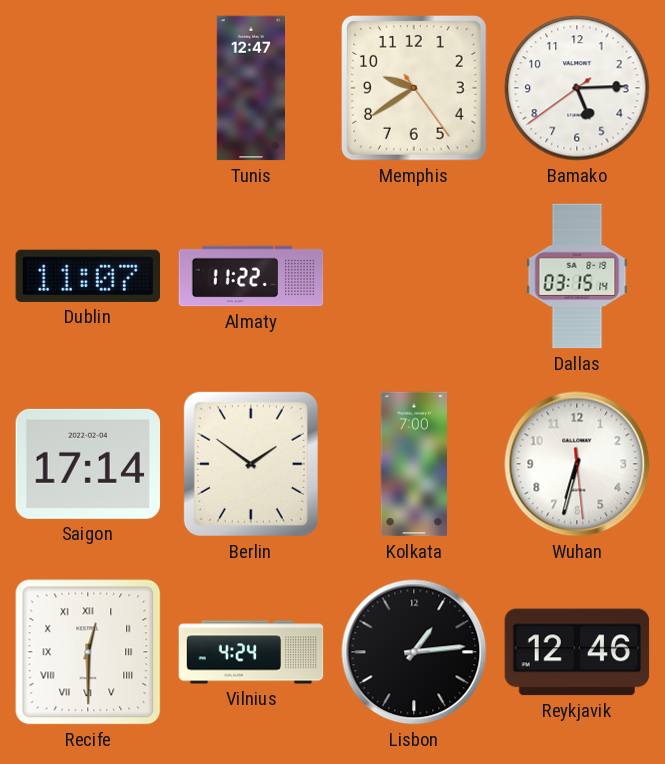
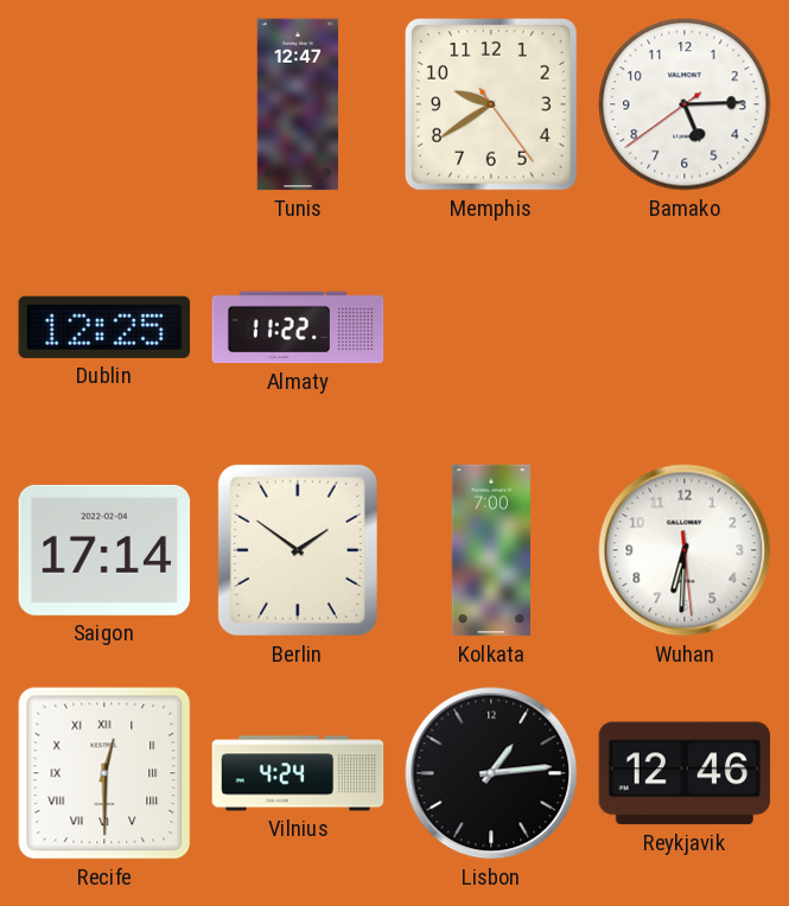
Dublin: 11:07 -> 12:25
Dallas: 03:15 -> none
Wuhan: 6:32 -> 6:30
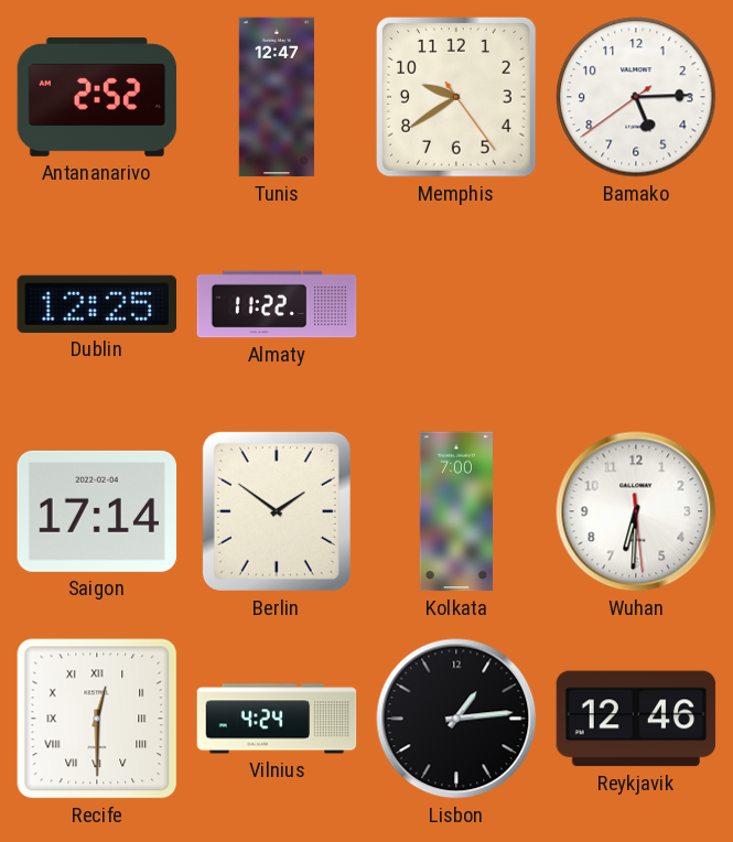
Antananarivo: none -> 2:52
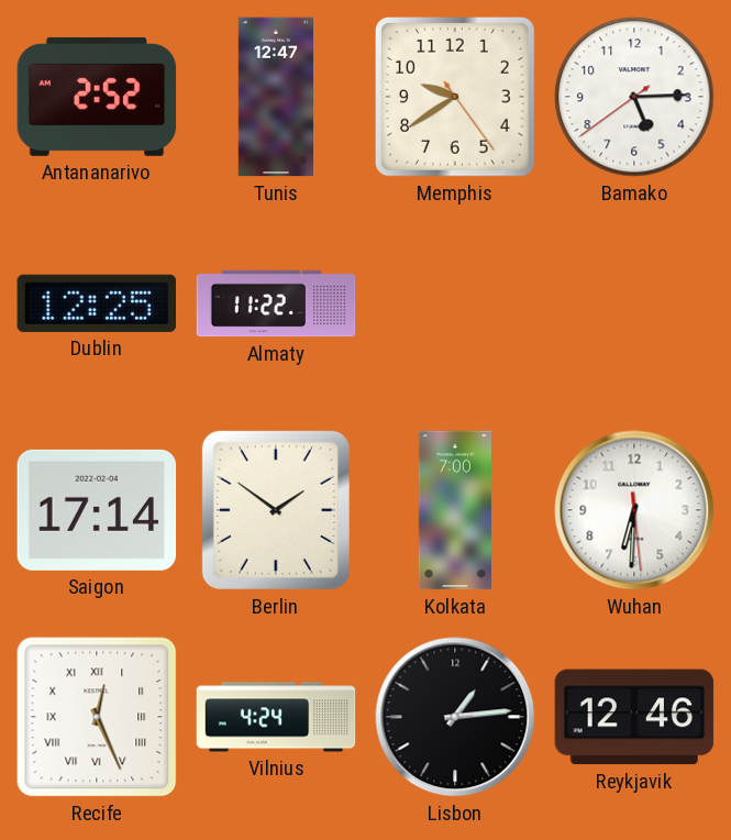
Recife: 12:30 -> 12:26
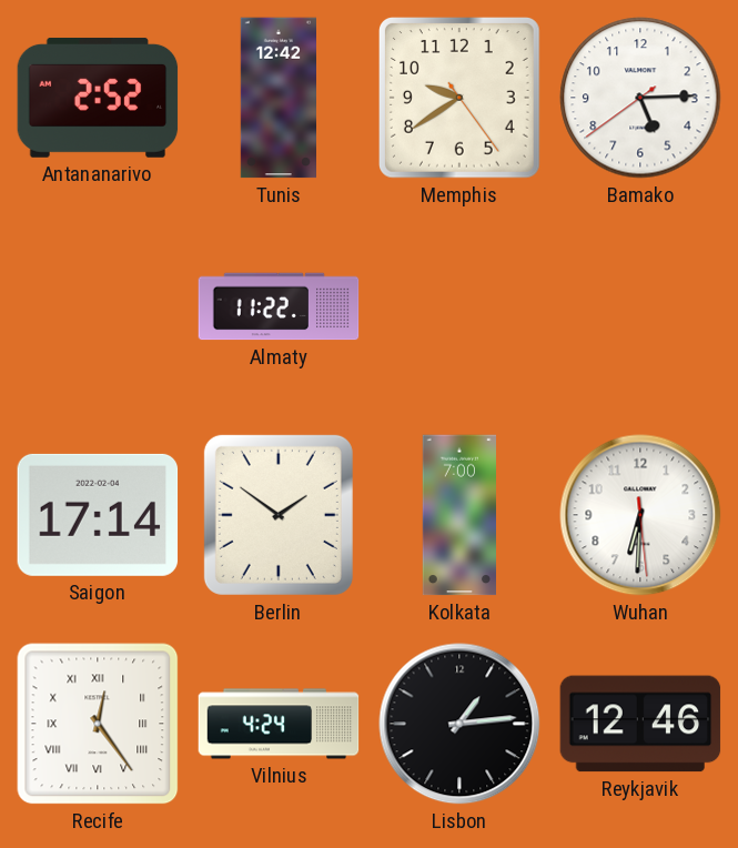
Tunis: 12:47 -> 12:42
Dublin: 12:25 -> none
Recife: 12:26 -> 12:24
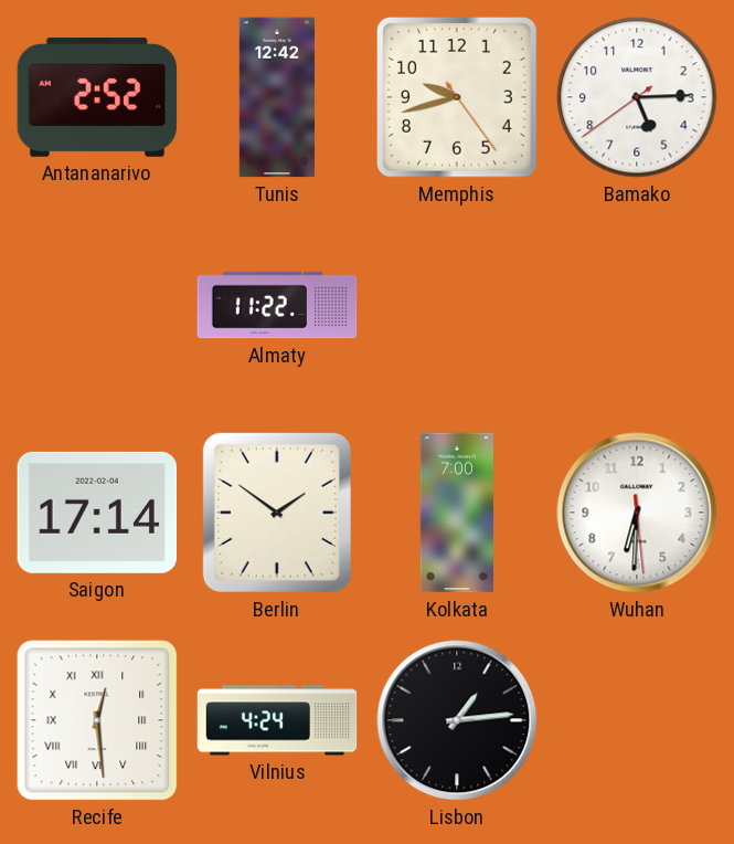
Memphis: 9:39 -> 9:42
Recife: 12:24 -> 12:29
Reykjavik: 12:46 -> none
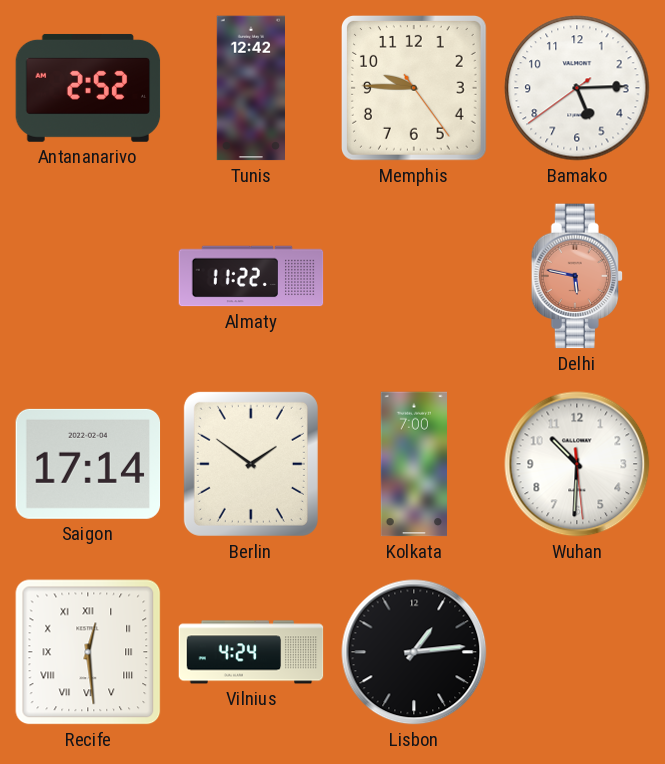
Memphis: 9:42 -> 9:45
Delhi: none -> 5:47
Wuhan: 6:30 -> 10:30
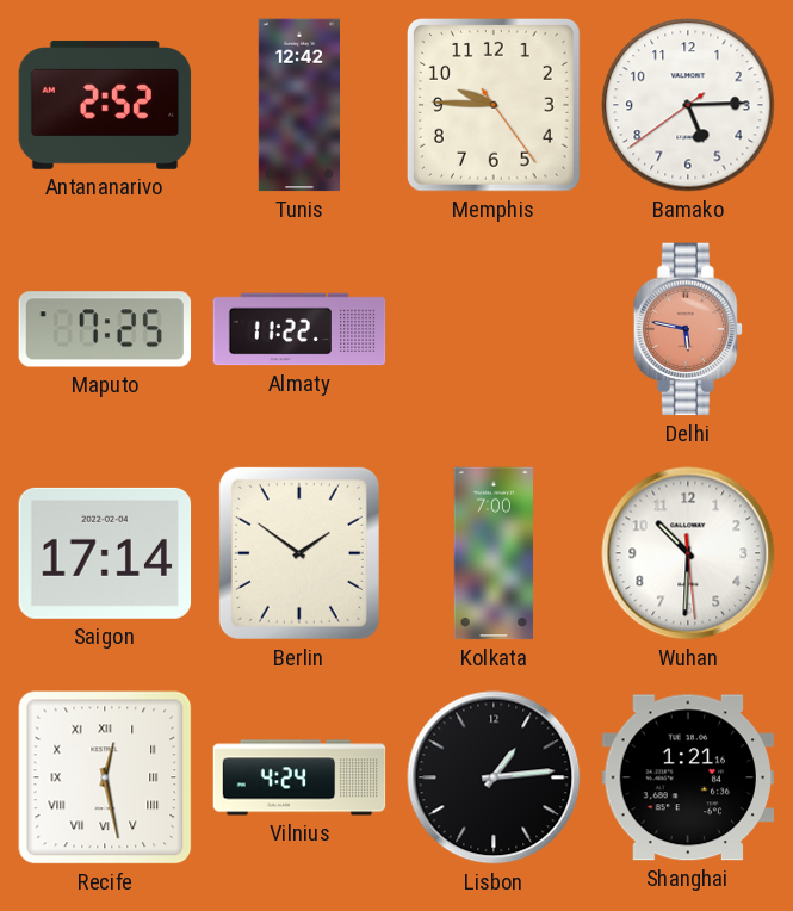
Maputo: none -> 7:25
Recife: 12:29 -> 12:28
Shanghai: none -> 1:21
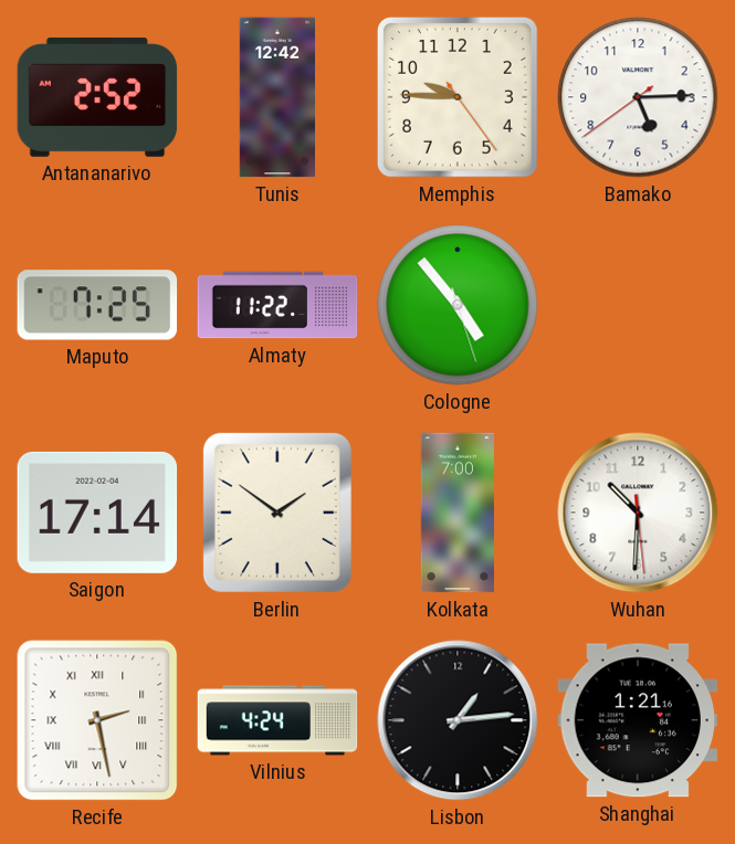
Cologne: none -> 4:53
Delhi: 5:47 -> none
Recife: 12:28 -> 2:28
